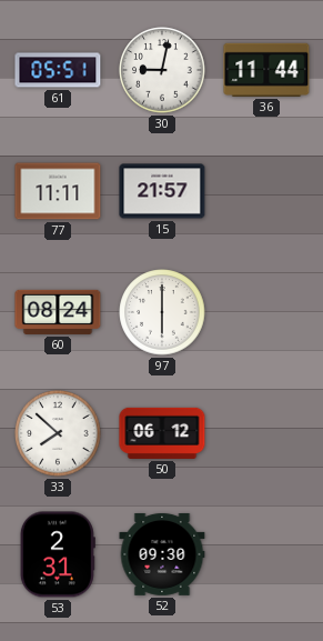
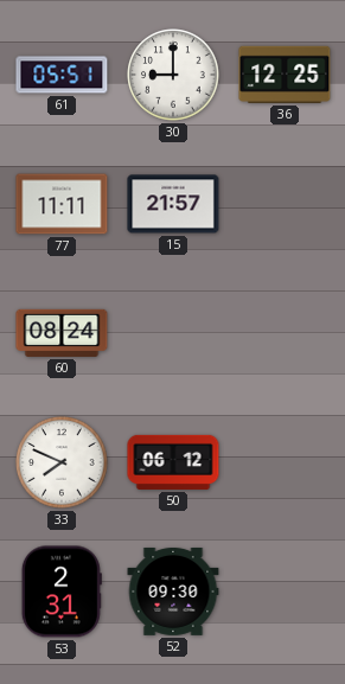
30: 9:02 -> 9:00
36: 11:44 -> 12:25
97: 6:00 -> none
33: 7:52 -> 7:49
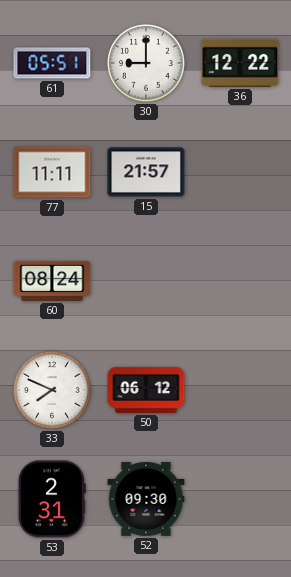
36: 12:25 -> 12:22
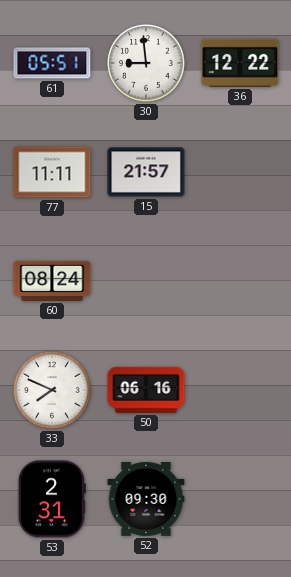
30: 9:00 -> 8:59
50: 06:12 -> 06:16
